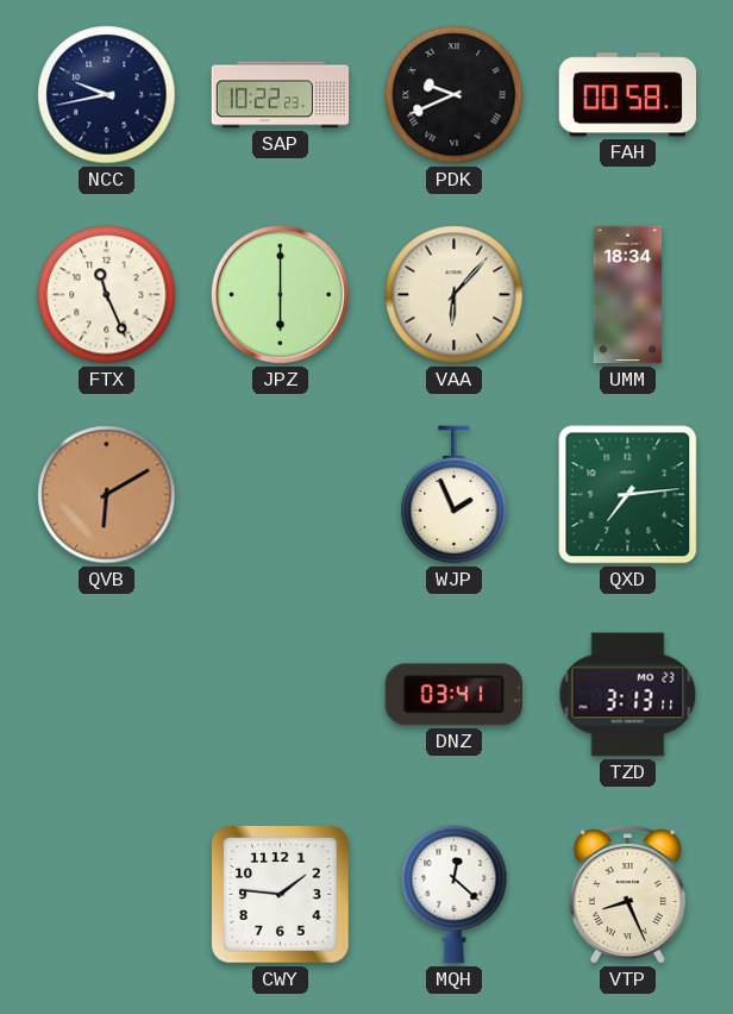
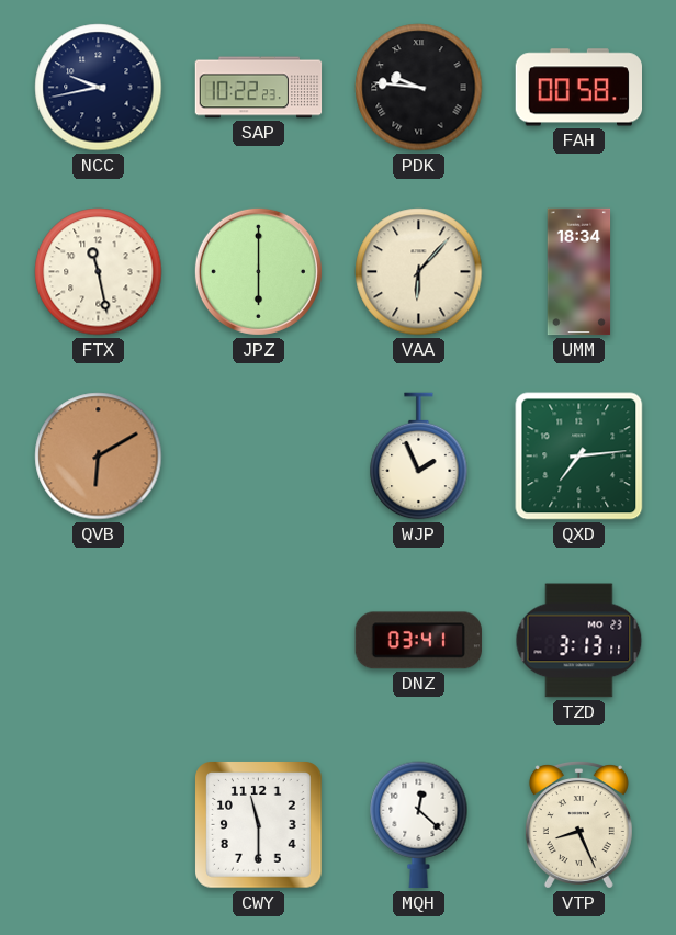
PDK: 9:41 -> 9:46
FTX: 11:26 -> 11:28
CWY: 1:46 -> 11:30
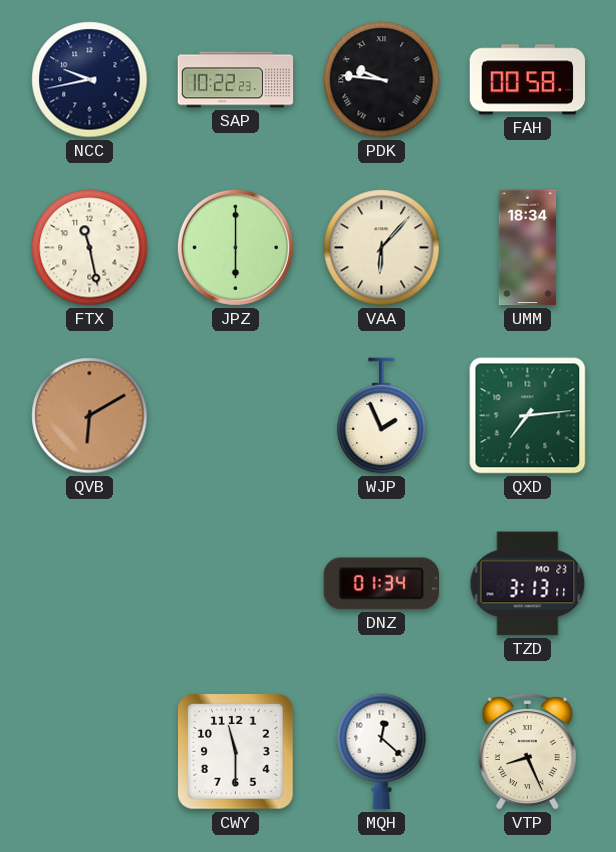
DNZ: 03:41 -> 01:34
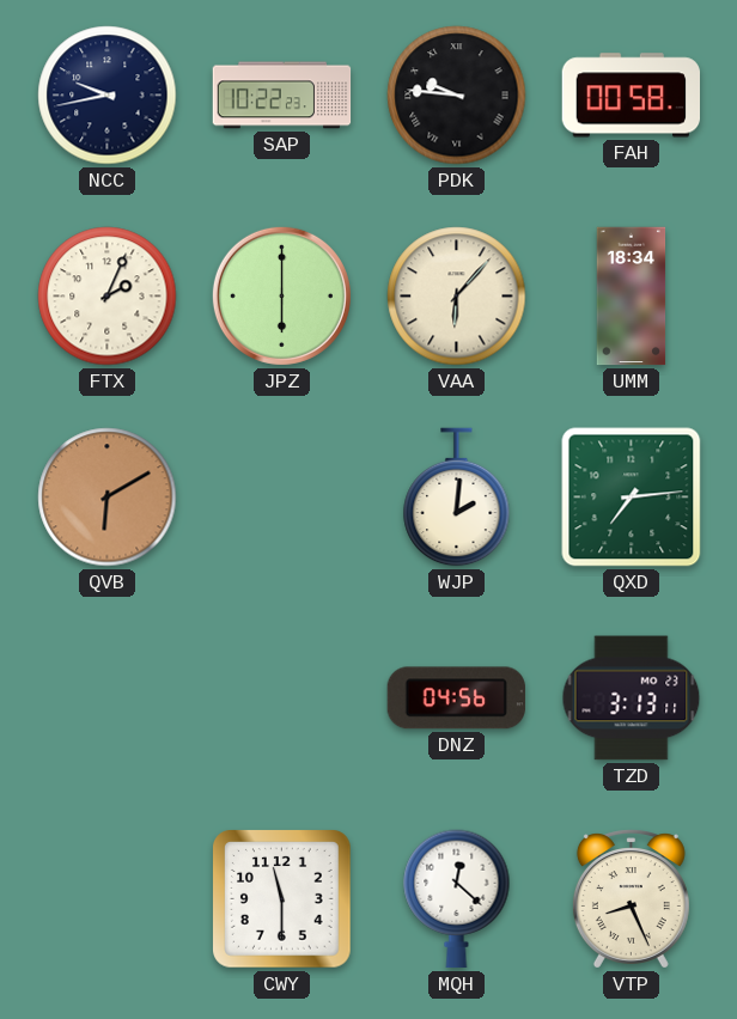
FTX: 11:28 -> 2:04
WJP: 1:56 -> 2:01
DNZ: 01:34 -> 04:56
